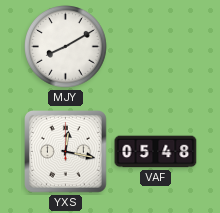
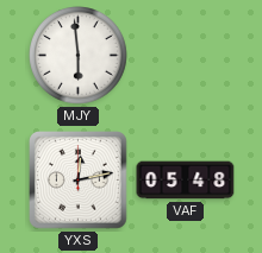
MJY: 8:10 -> 5:59
YXS: 12:17 -> 12:13
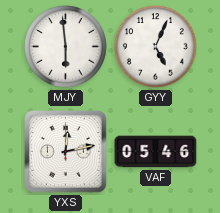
GYY: none -> 5:04
VAF: 05:48 -> 05:46
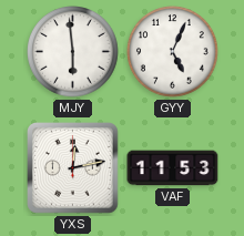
VAF: 05:46 -> 11:53
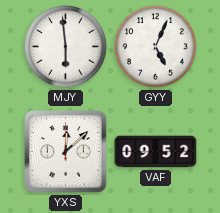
YXS: 12:13 -> 12:08
VAF: 11:53 -> 09:52
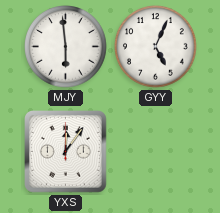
YXS: 12:08 -> 12:06
VAF: 09:52 -> none
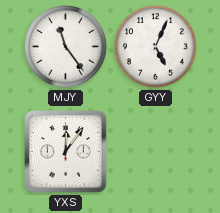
MJY: 5:59 -> 11:24
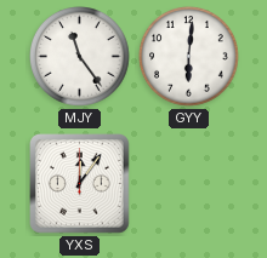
GYY: 5:04 -> 6:01
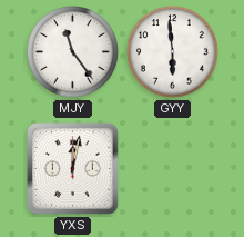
GYY: 6:01 -> 5:59
YXS: 12:06 -> 12:02
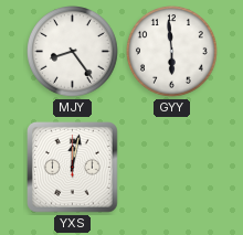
MJY: 11:24 -> 8:24
